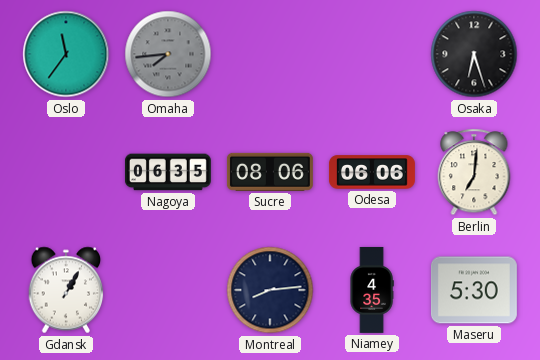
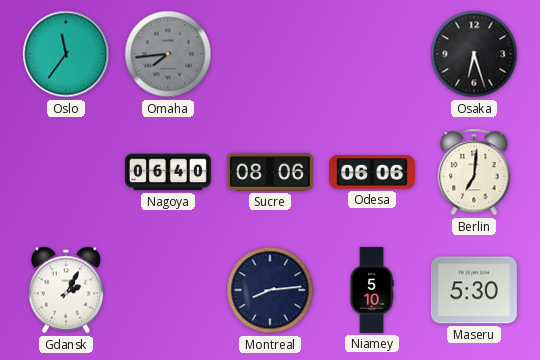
Nagoya: 06:35 -> 06:40
Gdansk: 1:05 -> 2:05
Niamey: 4:35 -> 5:10
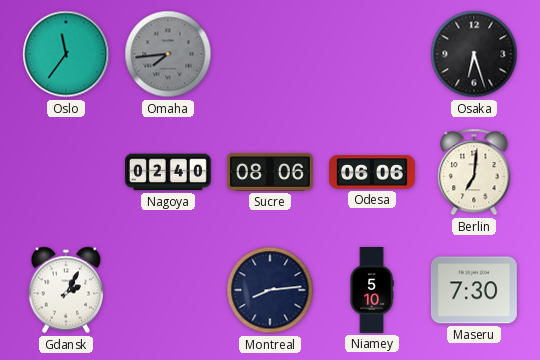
Nagoya: 06:40 -> 02:40
Maseru: 5:30 -> 7:30
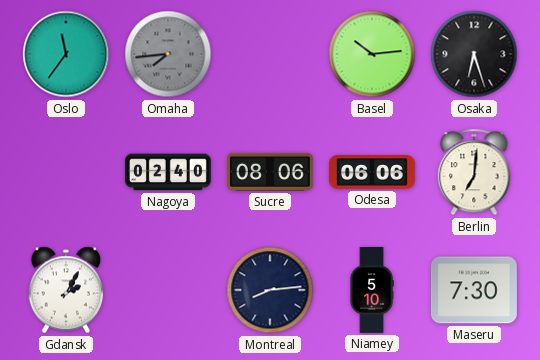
Basel: none -> 10:14
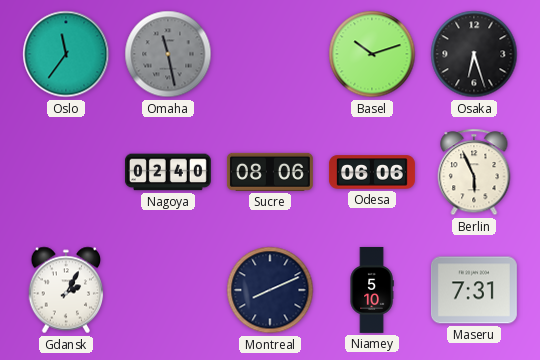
Omaha: 7:44 -> 11:28
Basel: 10:14 -> 10:12
Berlin: 7:01 -> 5:56
Montreal: 8:14 -> 8:11
Maseru: 7:30 -> 7:31
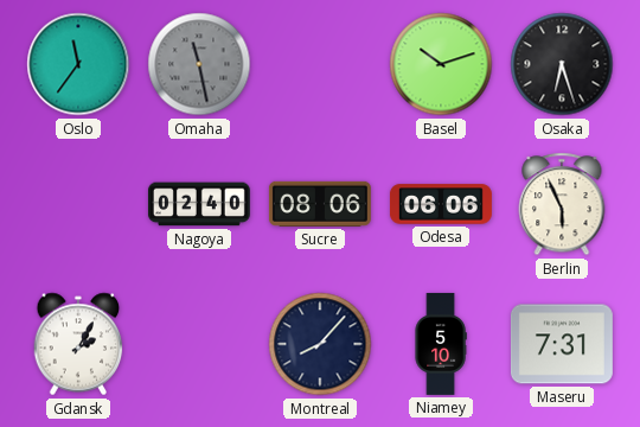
Montreal: 8:11 -> 8:07
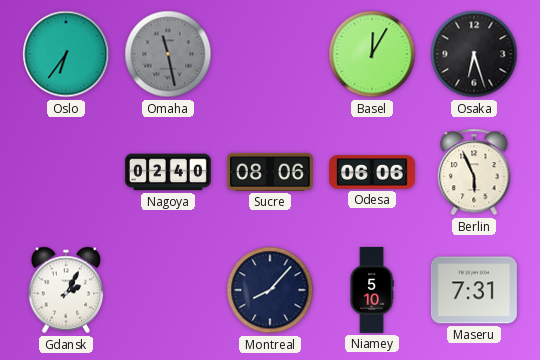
Oslo: 11:36 -> 6:36
Basel: 10:12 -> 12:05
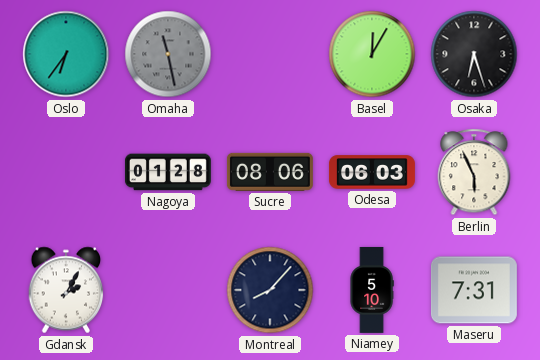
Nagoya: 02:40 -> 01:28
Odesa: 06:06 -> 06:03
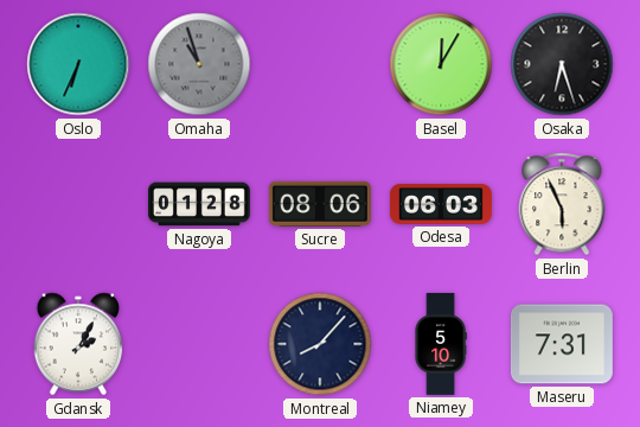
Oslo: 6:36 -> 6:34
Omaha: 11:28 -> 10:57
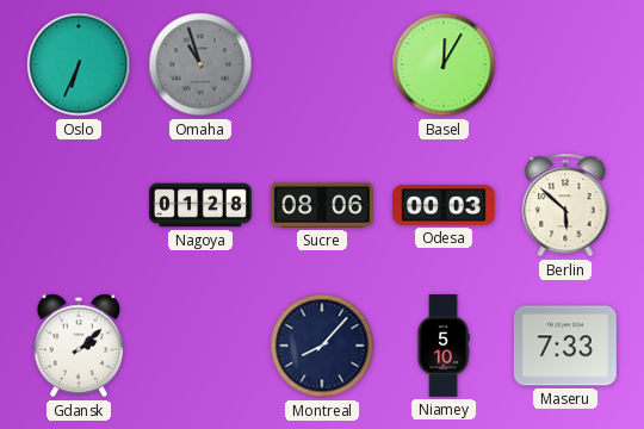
Osaka: 6:27 -> none
Odesa: 06:03 -> 00:03
Berlin: 5:56 -> 5:52
Gdansk: 2:05 -> 2:08
Maseru: 7:31 -> 7:33
